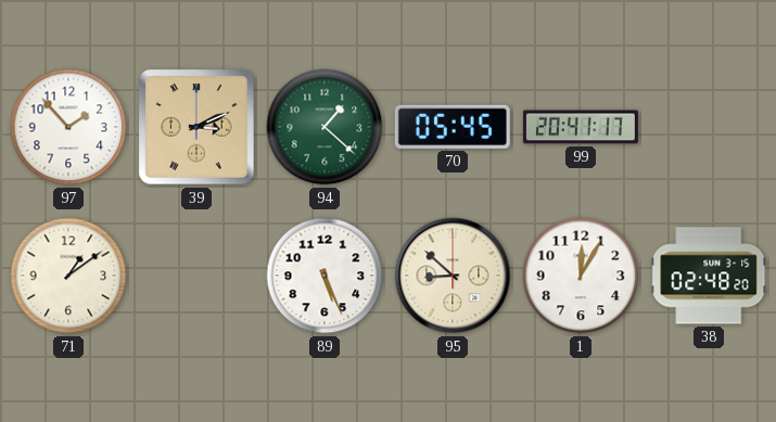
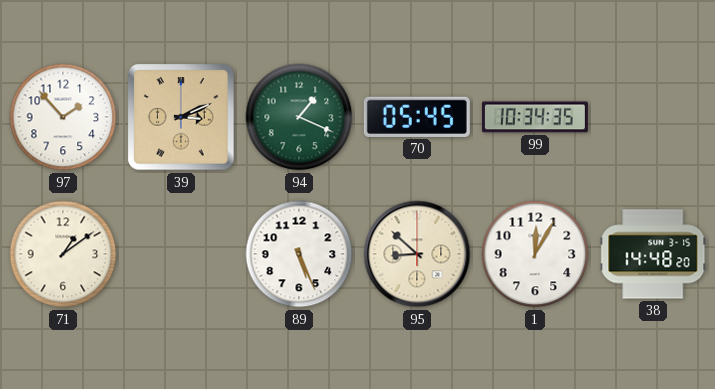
94: 1:22 -> 1:19
99: 20:41 -> 10:34
38: 02:48 -> 14:48
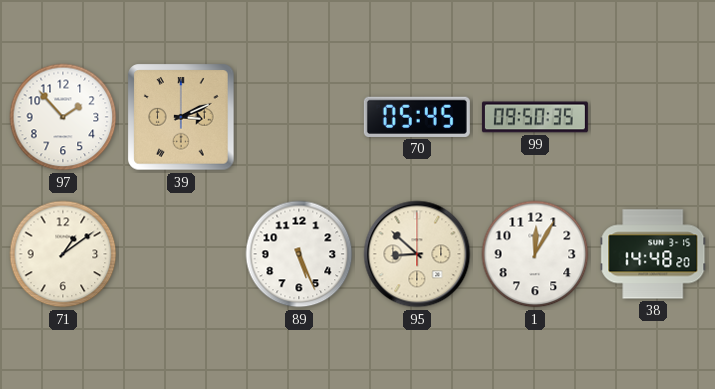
94: 1:19 -> none
99: 10:34 -> 09:50
